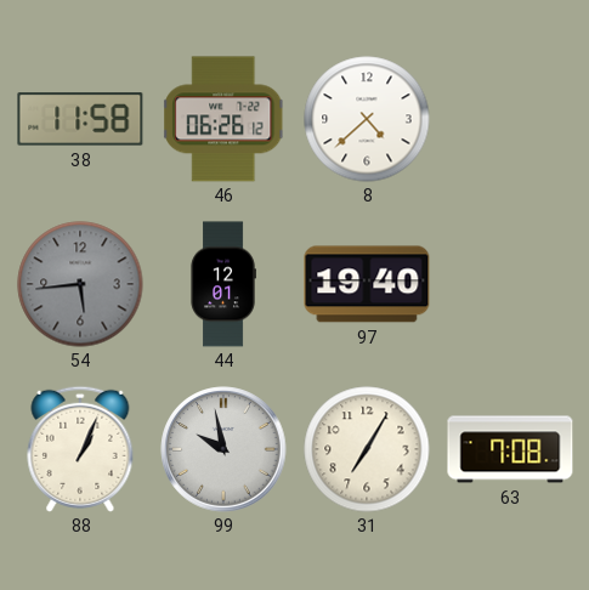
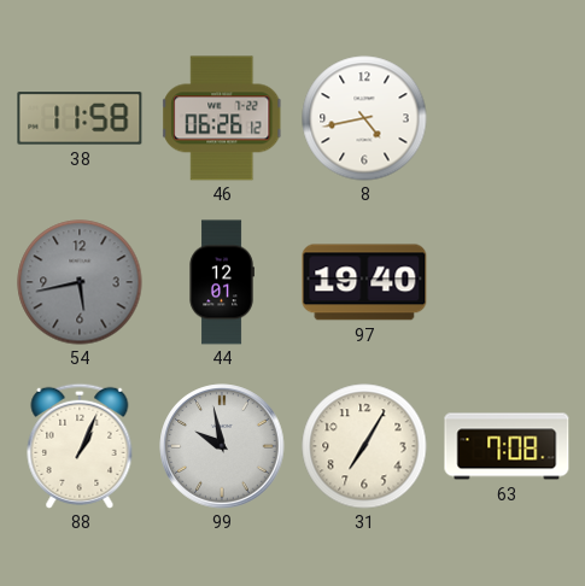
8: 4:38 -> 4:43
54: 5:44 -> 5:43
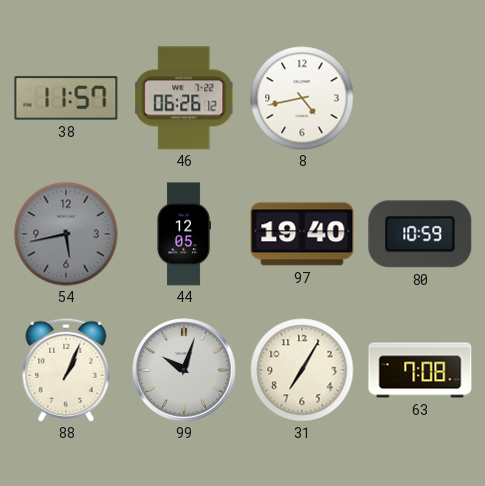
38: 11:58 -> 11:57
44: 12:01 -> 12:05
80: none -> 10:59
99: 9:58 -> 10:03
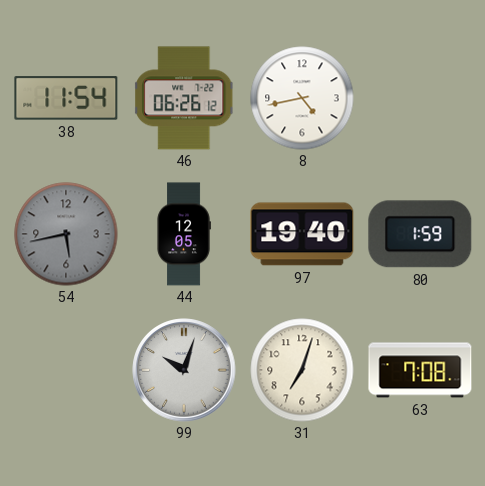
38: 11:57 -> 11:54
80: 10:59 -> 1:59
88: 1:04 -> none
31: 7:05 -> 7:03
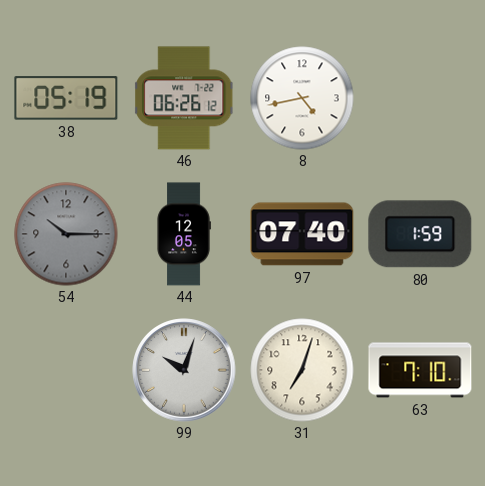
38: 11:54 -> 05:19
54: 5:43 -> 10:15
97: 19:40 -> 07:40
63: 7:08 -> 7:10
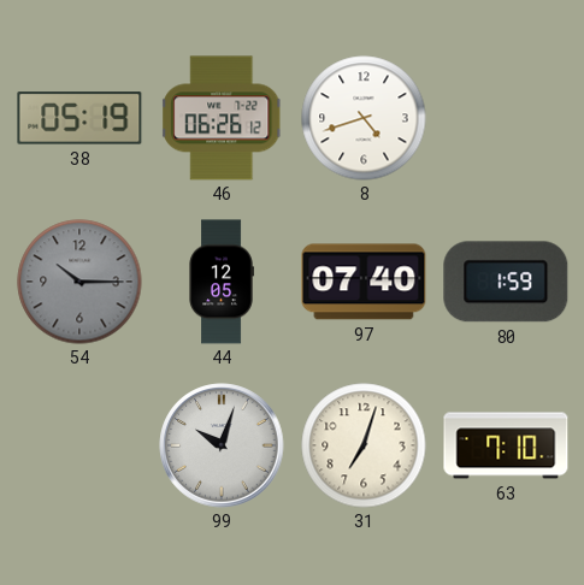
8: 4:43 -> 4:42
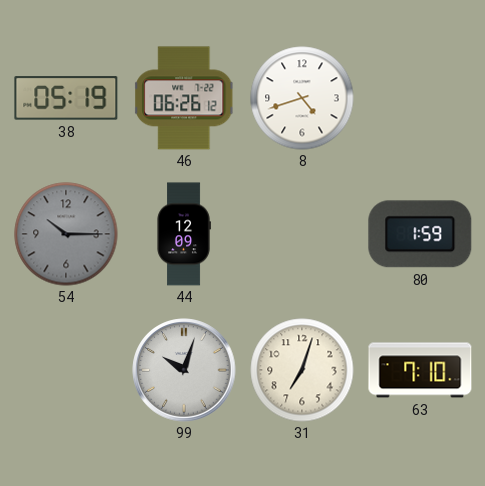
44: 12:05 -> 12:09
97: 07:40 -> none
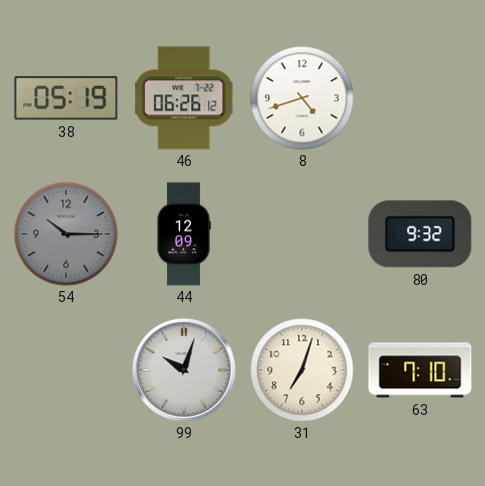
80: 1:59 -> 9:32
